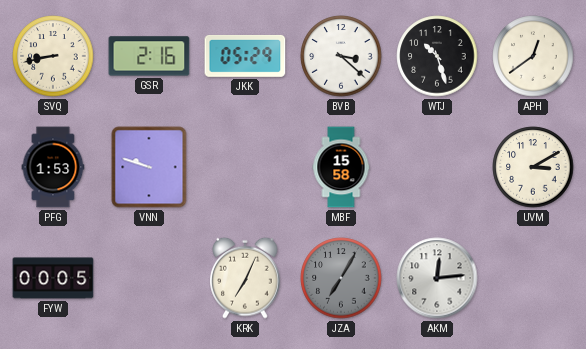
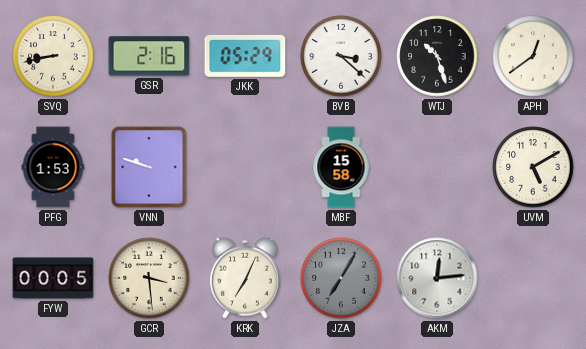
UVM: 3:10 -> 5:10
GCR: none -> 3:29
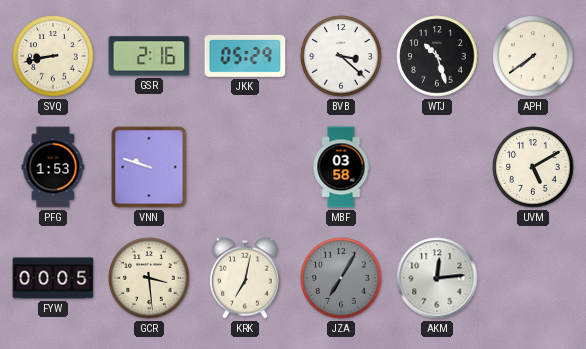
APH: 12:39 -> 7:39
MBF: 15:58 -> 03:58
KRK: 7:04 -> 7:02
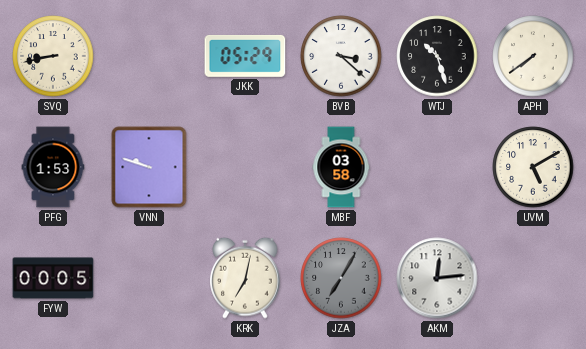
GSR: 2:16 -> none
GCR: 3:29 -> none
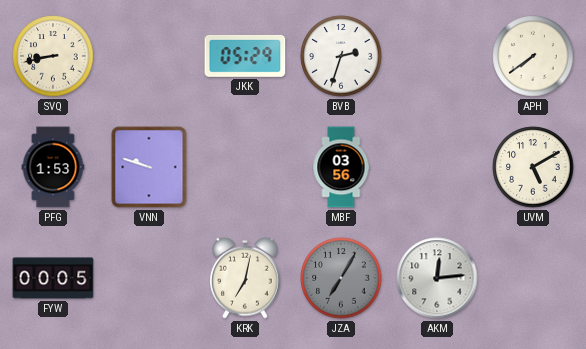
BVB: 3:22 -> 2:33
WTJ: 10:27 -> none
MBF: 03:58 -> 03:56
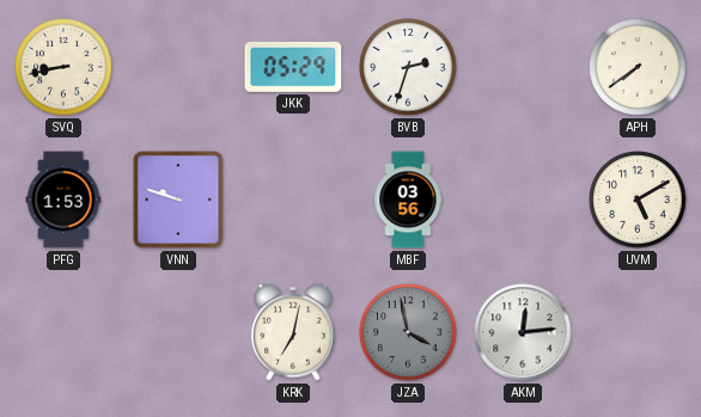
FYW: 00:05 -> none
JZA: 7:05 -> 3:58
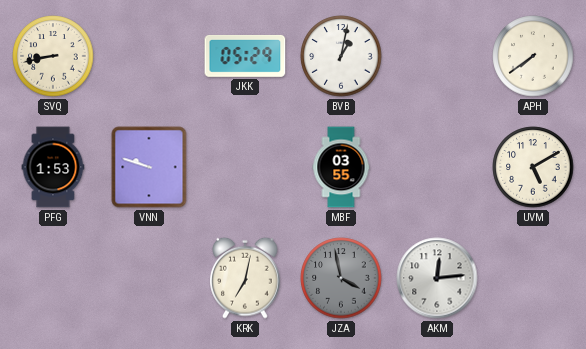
BVB: 2:33 -> 1:02
MBF: 03:56 -> 03:55
